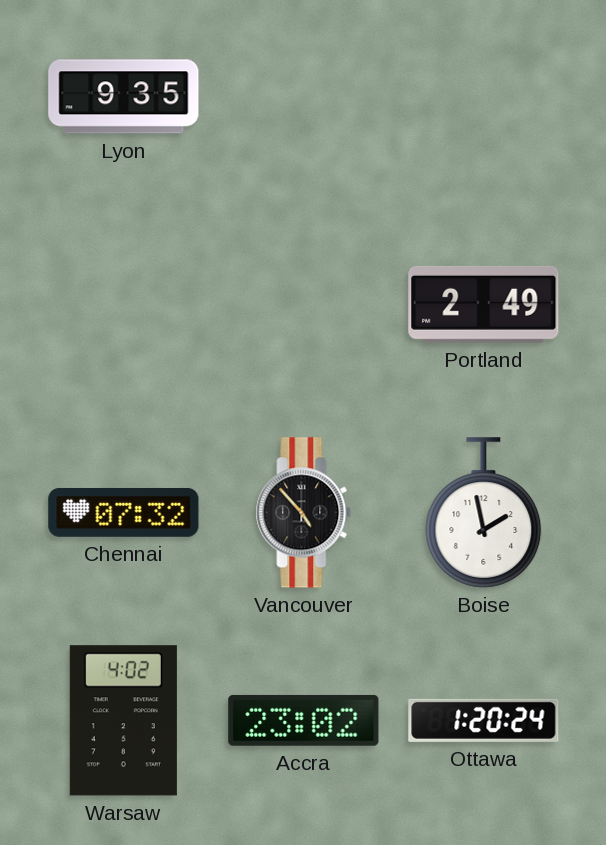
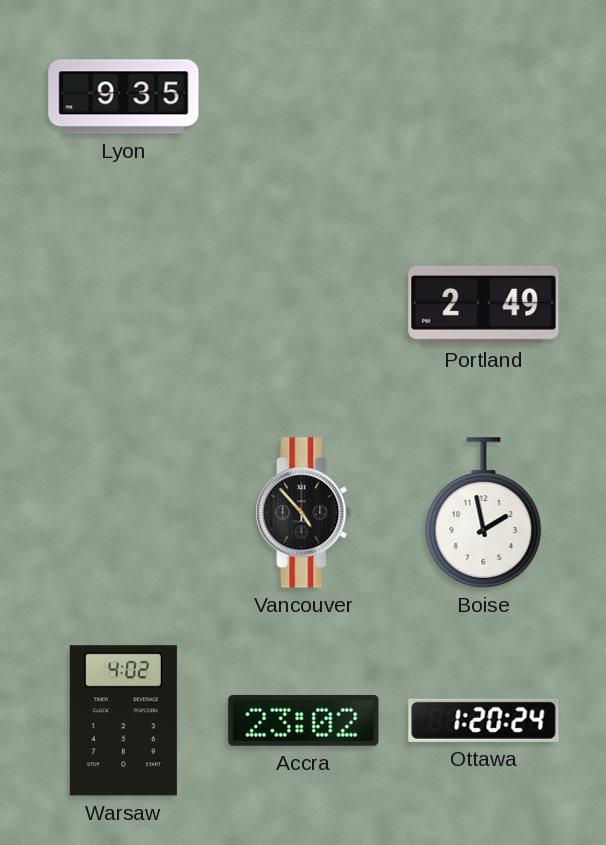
Chennai: 07:32 -> none
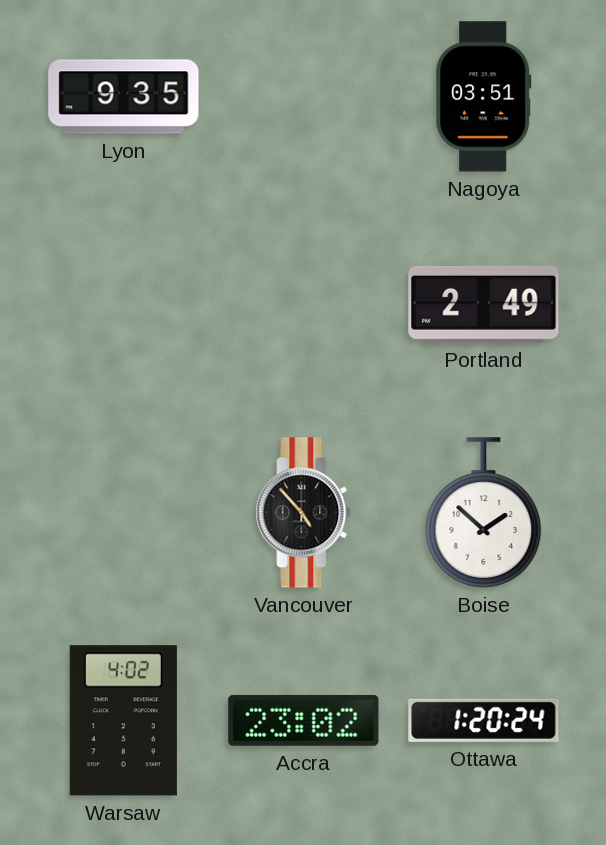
Nagoya: none -> 03:51
Boise: 1:58 -> 1:52
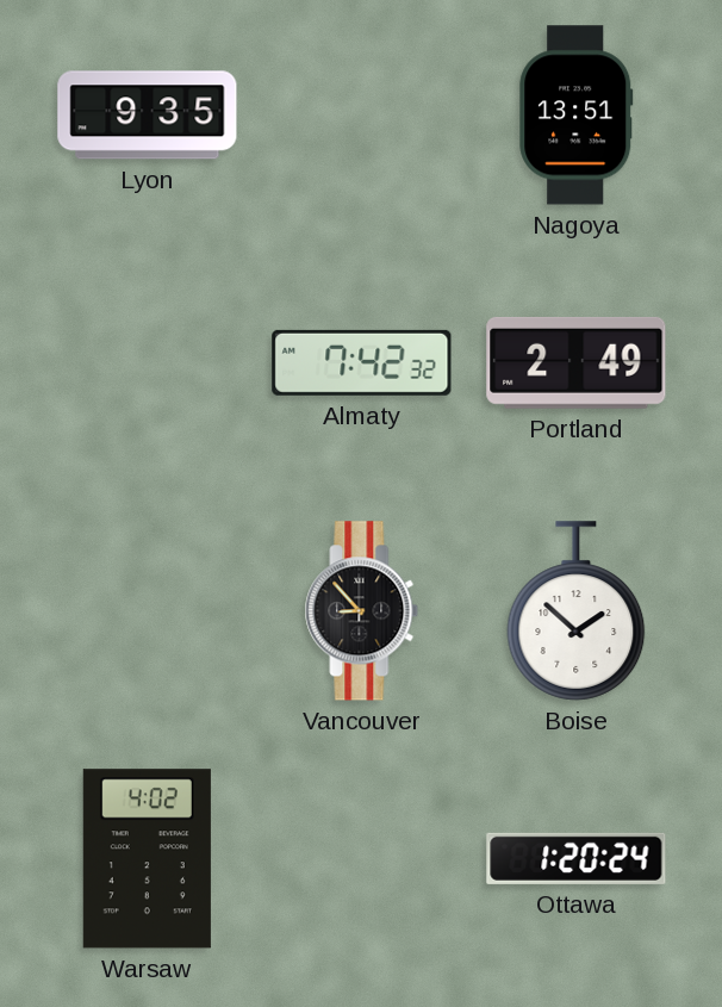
Nagoya: 03:51 -> 13:51
Almaty: none -> 7:42
Vancouver: 4:53 -> 8:53
Accra: 23:02 -> none
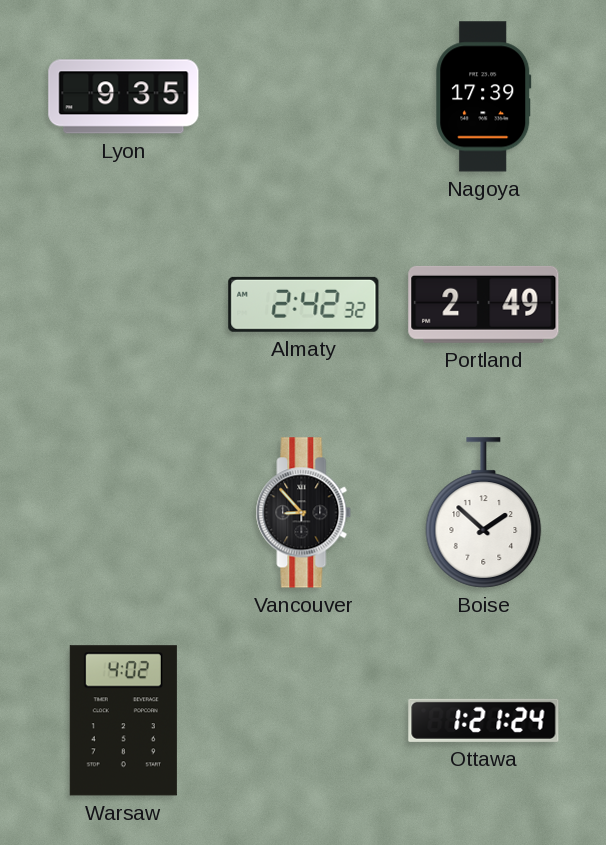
Nagoya: 13:51 -> 17:39
Almaty: 7:42 -> 2:42
Ottawa: 1:20 -> 1:21
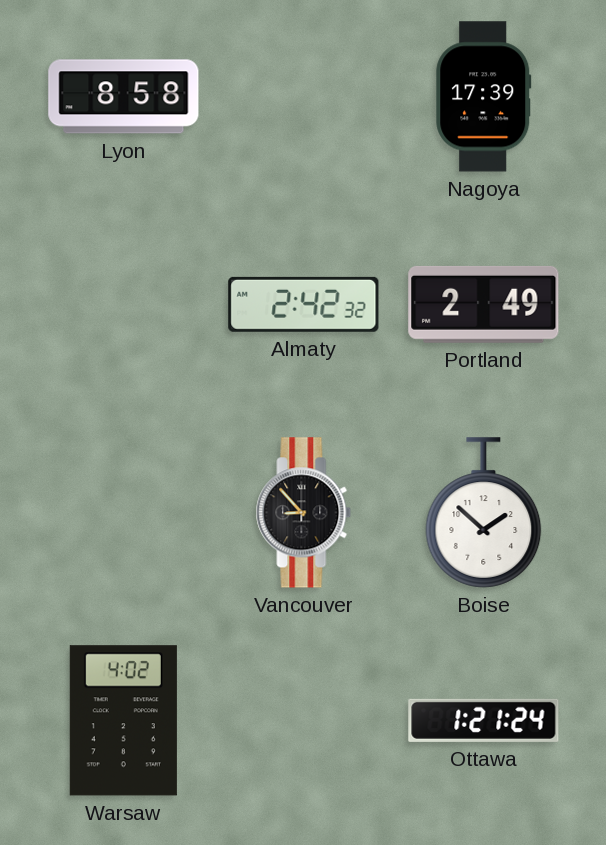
Lyon: 9:35 -> 8:58
